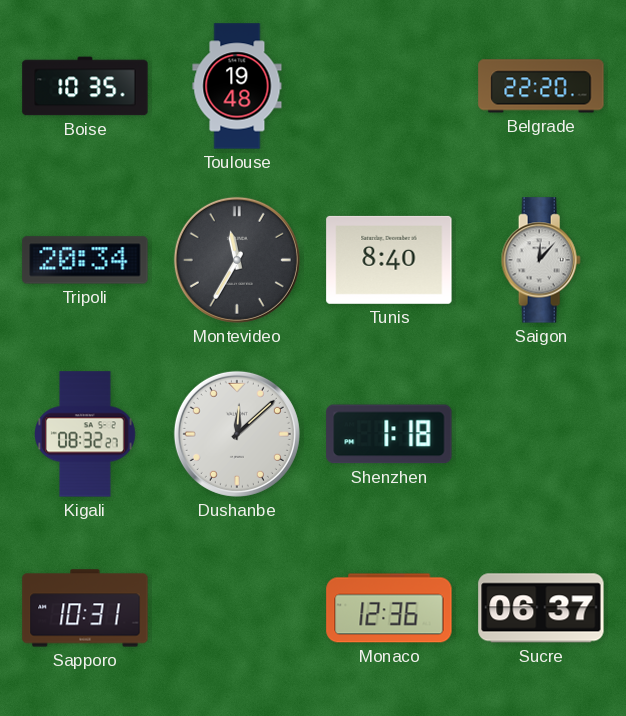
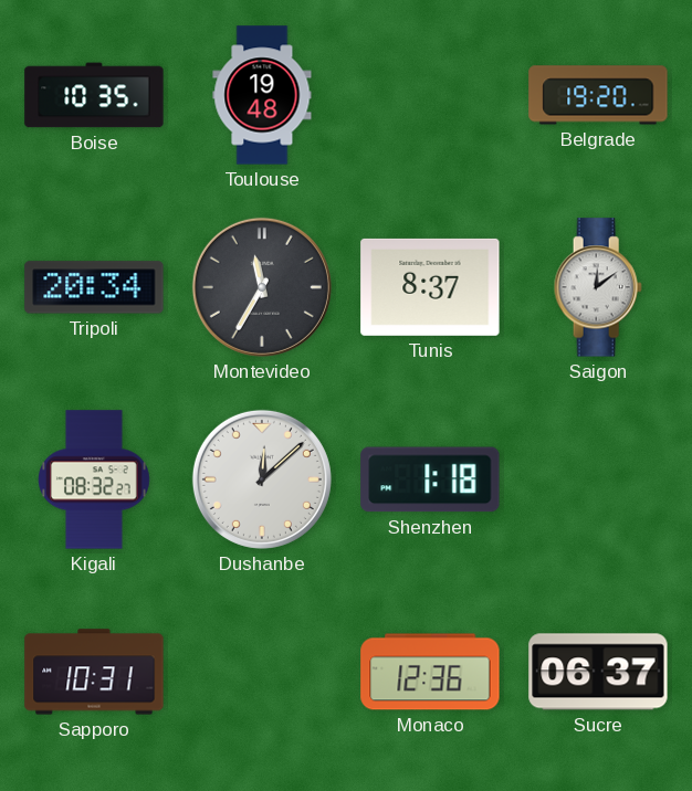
Belgrade: 22:20 -> 19:20
Tunis: 8:40 -> 8:37
Saigon: 12:07 -> 12:09
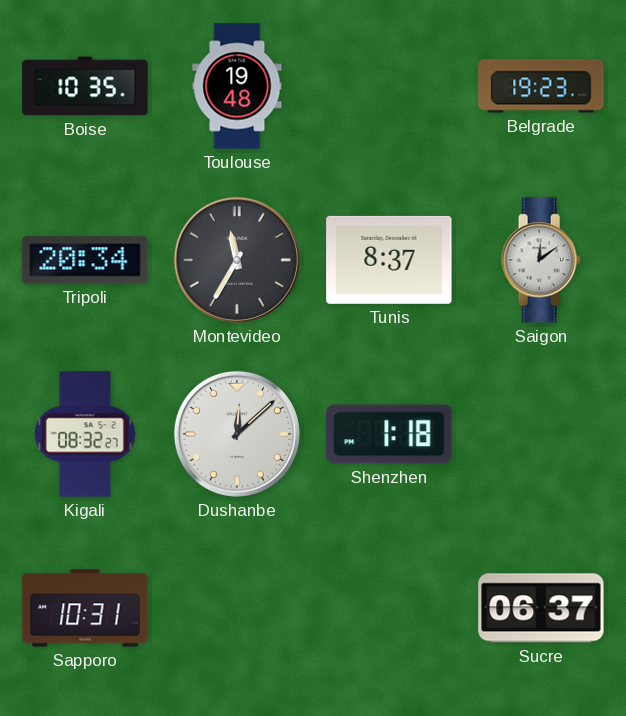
Belgrade: 19:20 -> 19:23
Monaco: 12:36 -> none
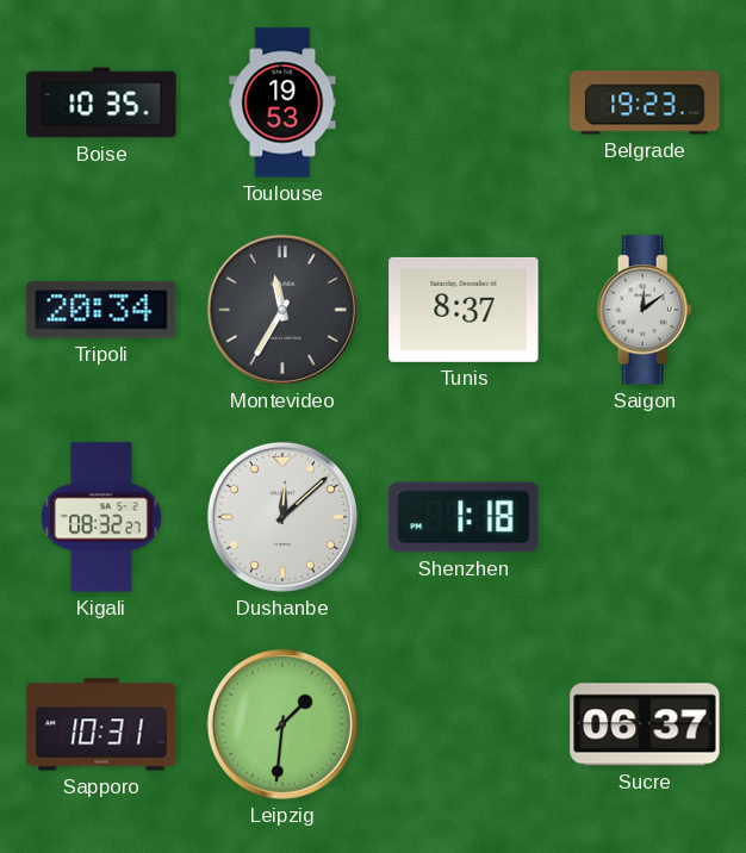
Toulouse: 19:48 -> 19:53
Leipzig: none -> 1:31
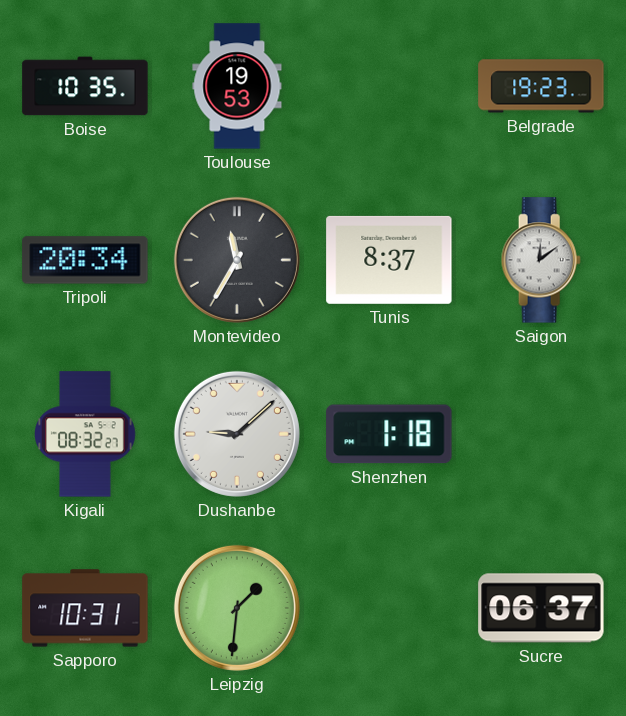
Dushanbe: 12:08 -> 9:08
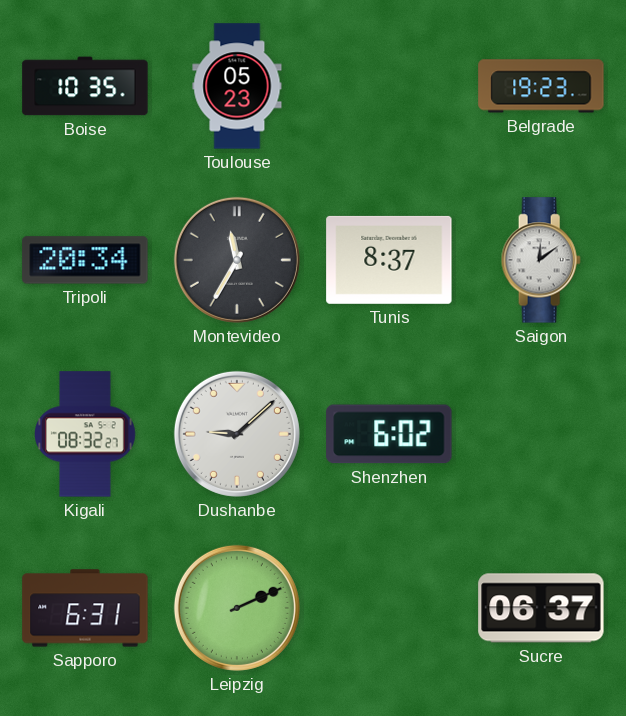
Toulouse: 19:53 -> 05:23
Shenzhen: 1:18 -> 6:02
Sapporo: 10:31 -> 6:31
Leipzig: 1:31 -> 2:11
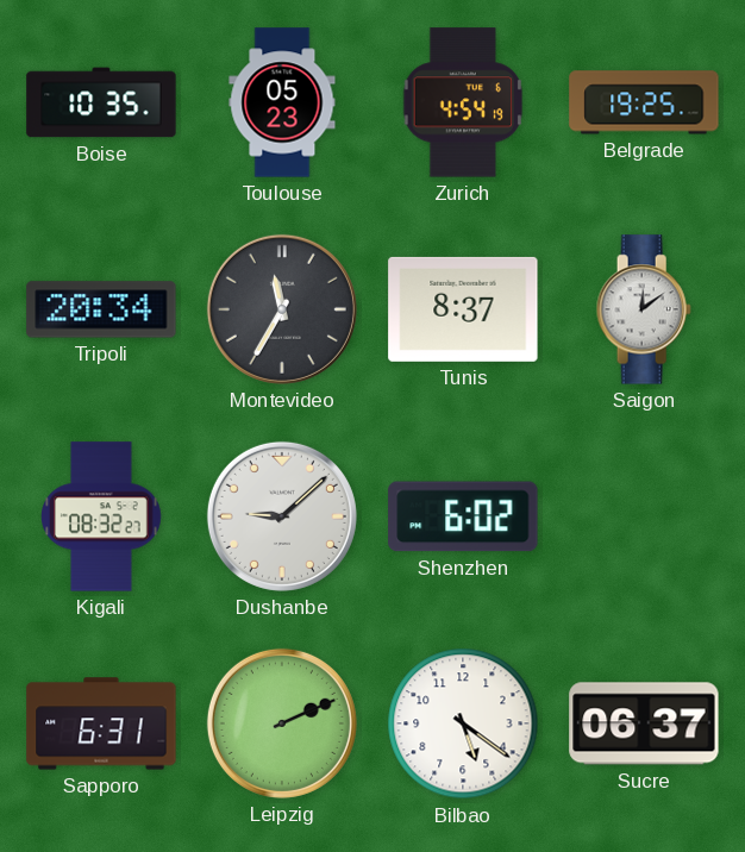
Zurich: none -> 4:54
Belgrade: 19:23 -> 19:25
Bilbao: none -> 5:21
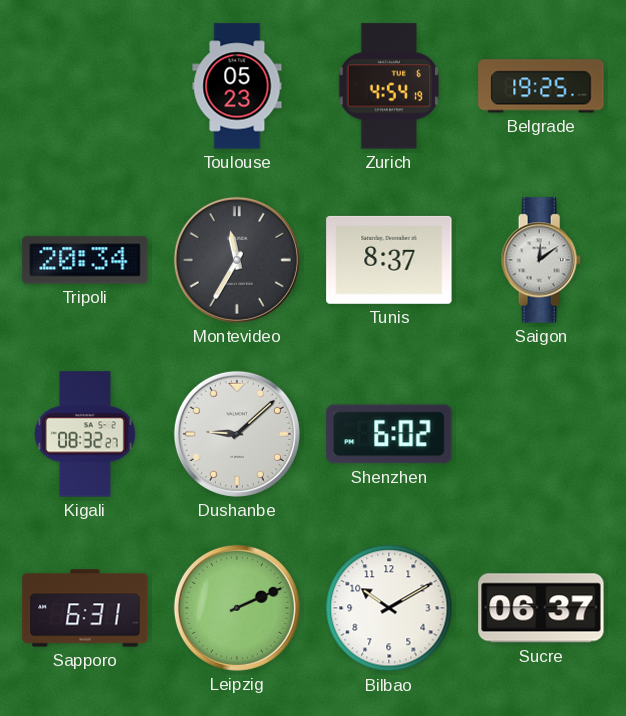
Boise: 10:35 -> none
Bilbao: 5:21 -> 10:10
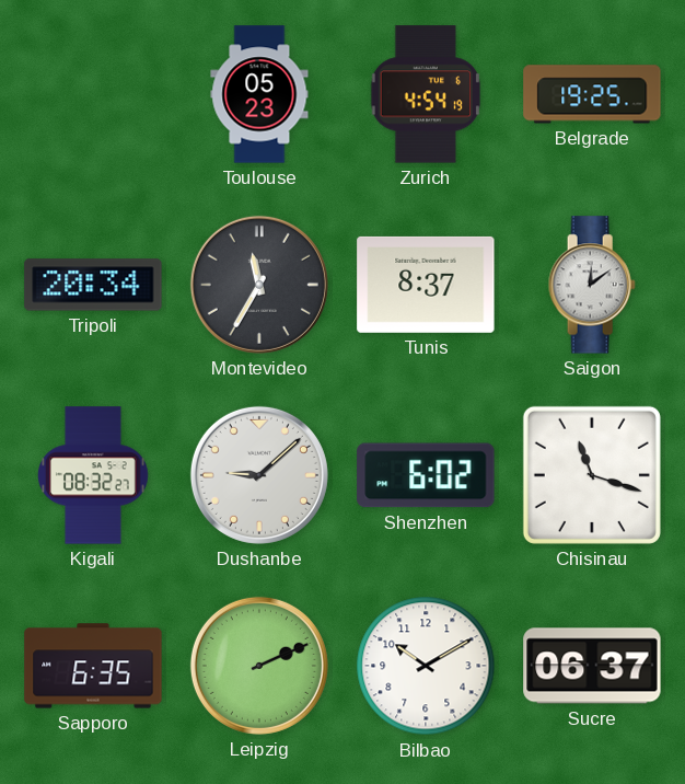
Chisinau: none -> 11:18
Sapporo: 6:31 -> 6:35
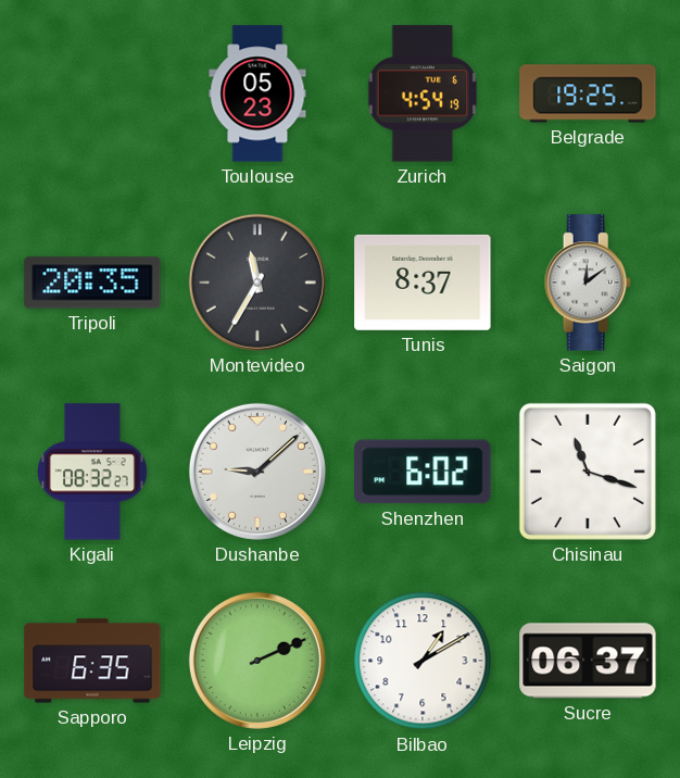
Tripoli: 20:34 -> 20:35
Bilbao: 10:10 -> 1:10
